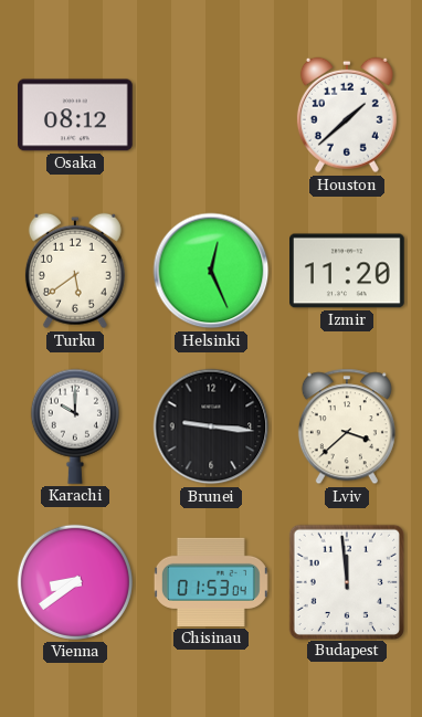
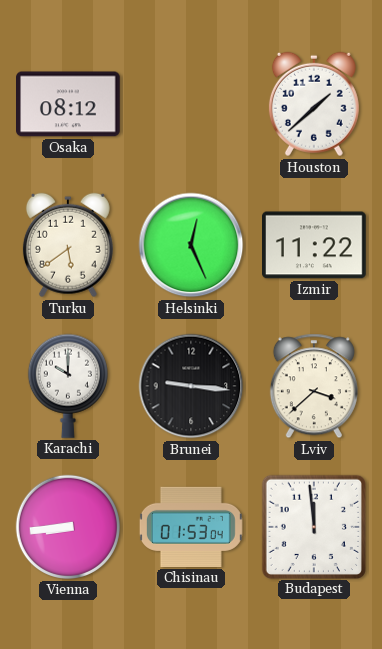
Izmir: 11:20 -> 11:22
Vienna: 8:39 -> 8:44
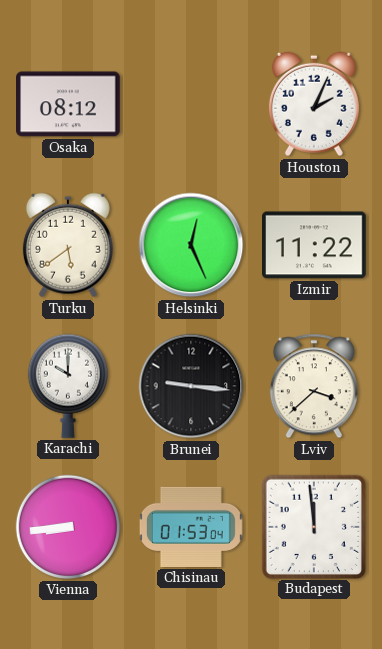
Houston: 1:38 -> 2:04
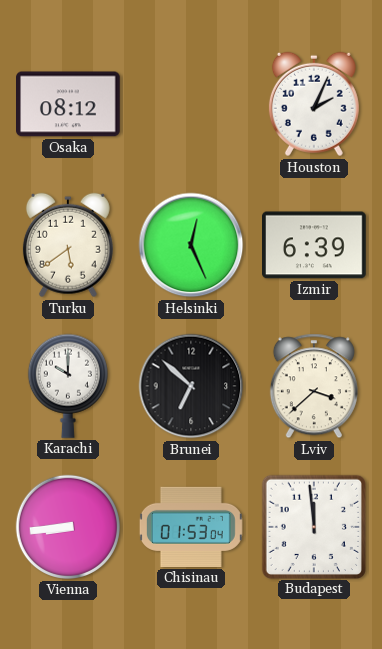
Izmir: 11:22 -> 6:39
Brunei: 9:16 -> 6:52
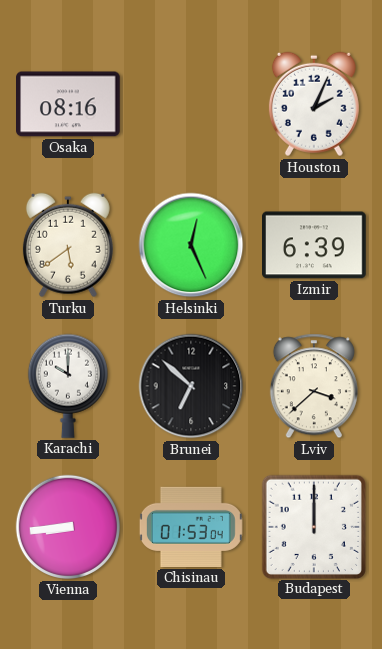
Osaka: 08:12 -> 08:16
Budapest: 11:59 -> 12:00
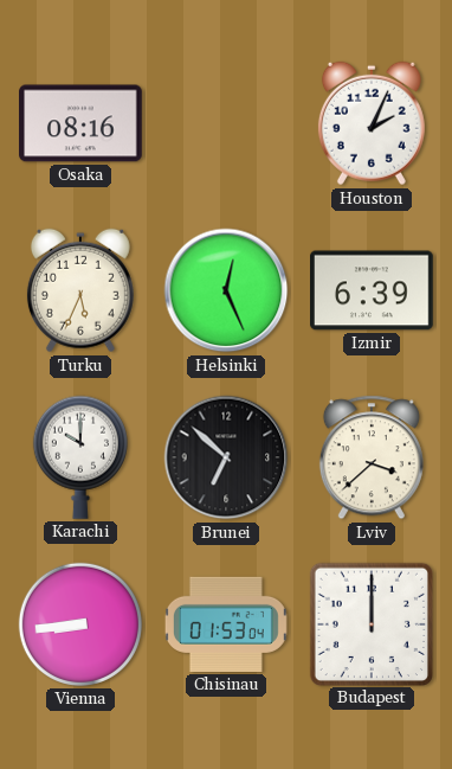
Turku: 5:39 -> 5:34
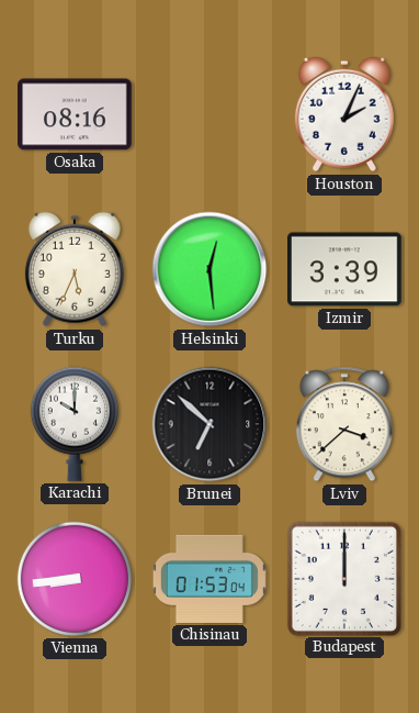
Helsinki: 12:26 -> 12:29
Izmir: 6:39 -> 3:39
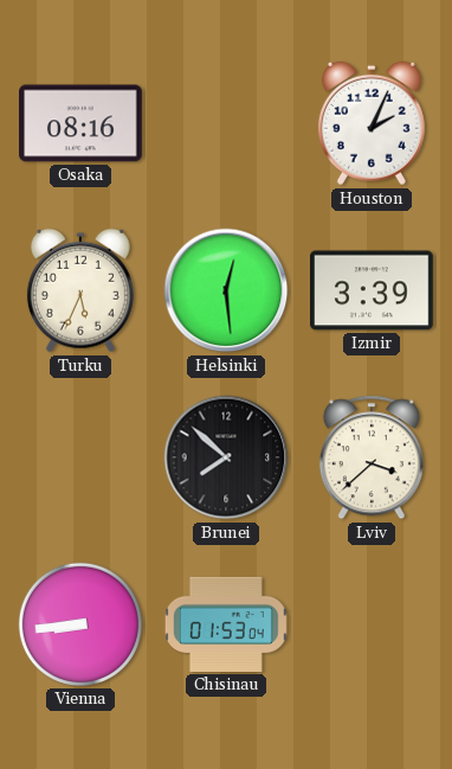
Karachi: 10:00 -> none
Brunei: 6:52 -> 7:52
Budapest: 12:00 -> none
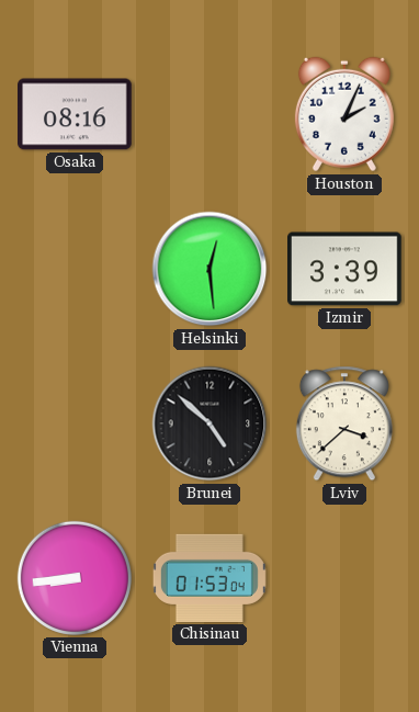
Turku: 5:34 -> none
Brunei: 7:52 -> 4:52
